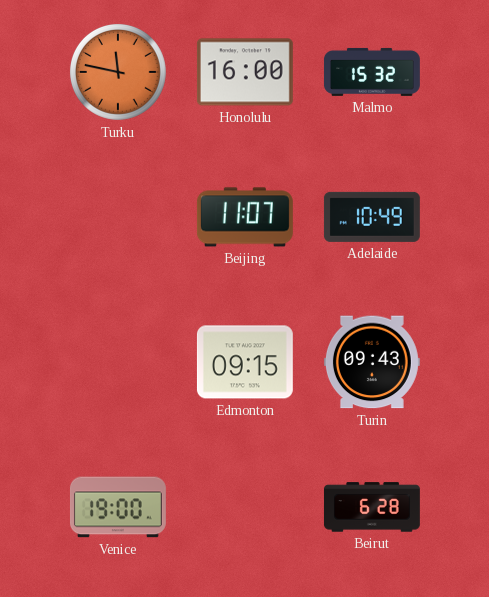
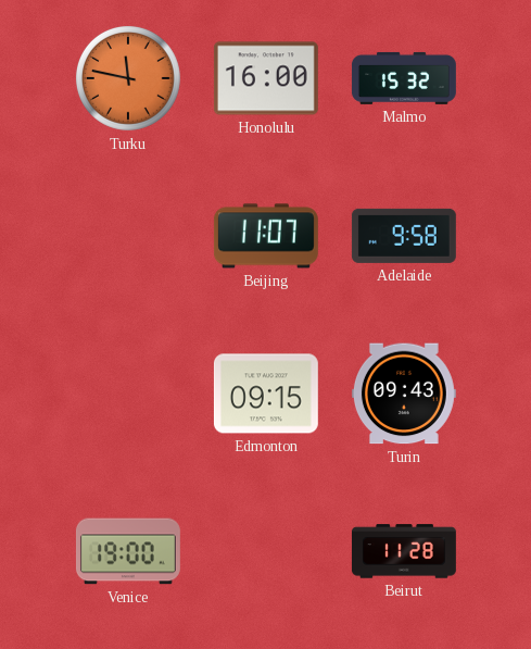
Adelaide: 10:49 -> 9:58
Beirut: 6:28 -> 11:28
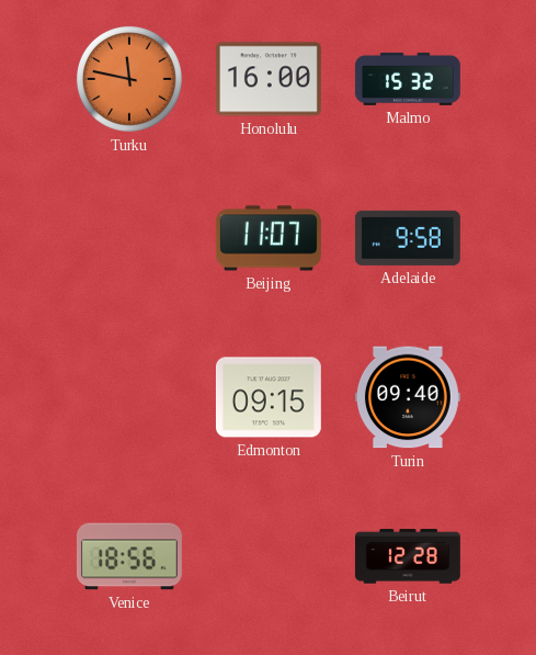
Turin: 09:43 -> 09:40
Venice: 19:00 -> 18:56
Beirut: 11:28 -> 12:28
